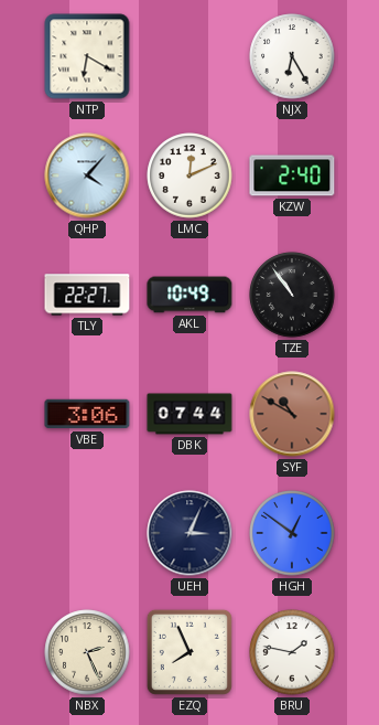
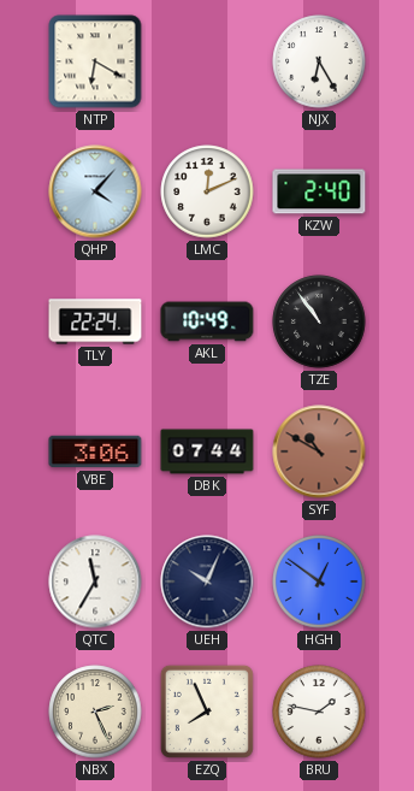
TLY: 22:27 -> 22:24
QTC: none -> 11:35
UEH: 3:04 -> 10:04
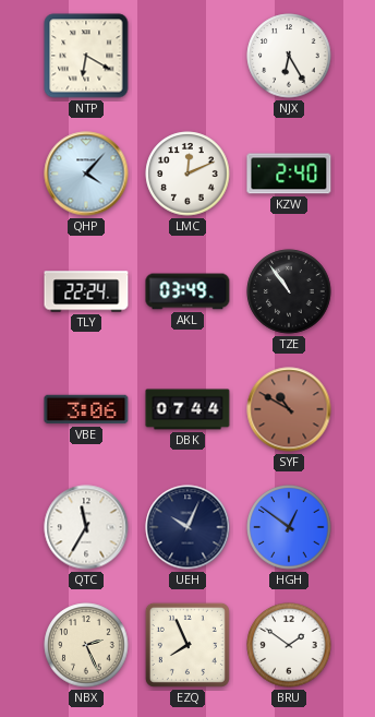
AKL: 10:49 -> 03:49
BRU: 1:47 -> 1:51
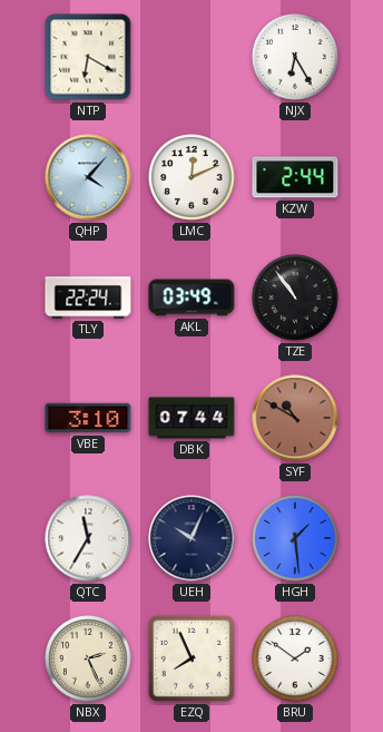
KZW: 2:40 -> 2:44
VBE: 3:06 -> 3:10
HGH: 12:51 -> 1:29
